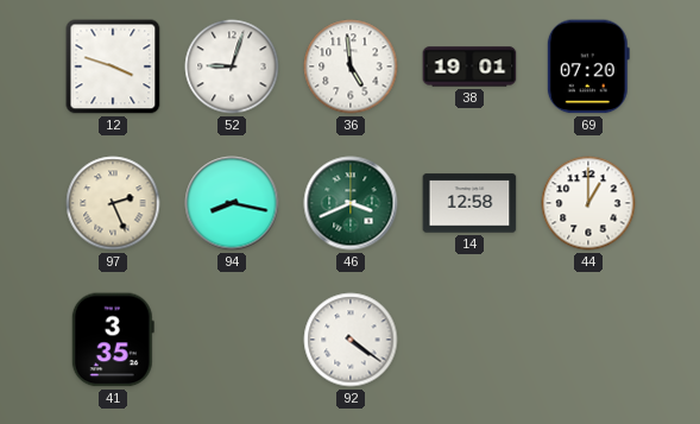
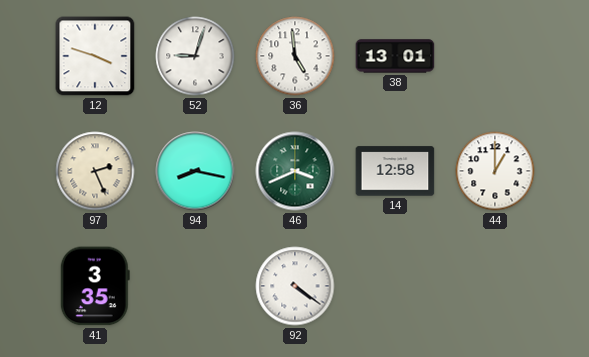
38: 19:01 -> 13:01
69: 07:20 -> none
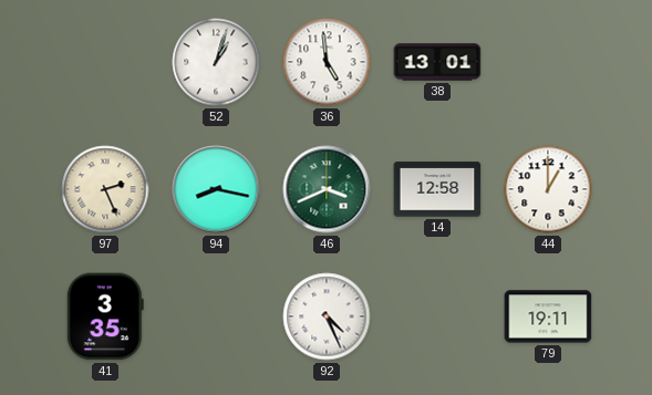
12: 3:48 -> none
52: 9:03 -> 1:03
92: 4:21 -> 4:26
79: none -> 19:11
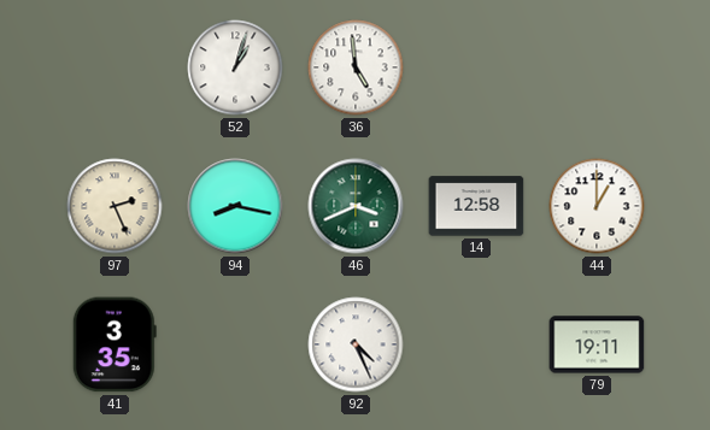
38: 13:01 -> none
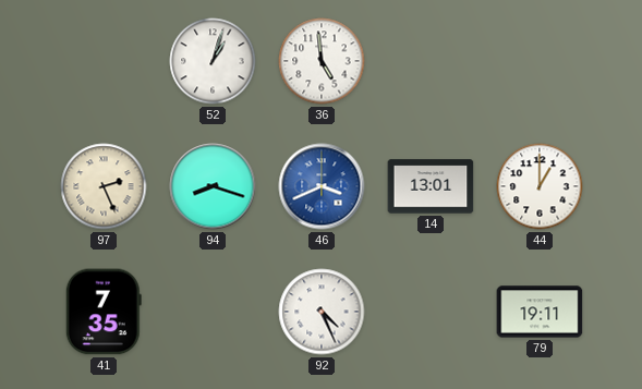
94: 8:17 -> 8:18
46 dial: green -> blue
14: 12:58 -> 13:01
41: 3:35 -> 7:35
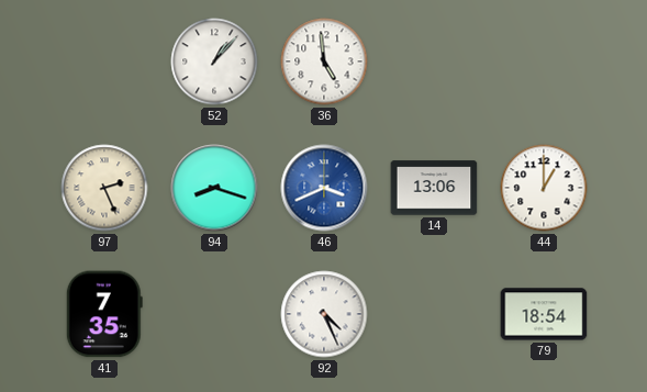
52: 1:03 -> 1:07
14: 13:01 -> 13:06
79: 19:11 -> 18:54
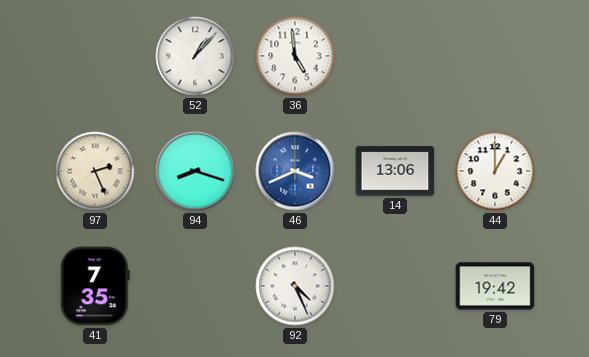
79: 18:54 -> 19:42
